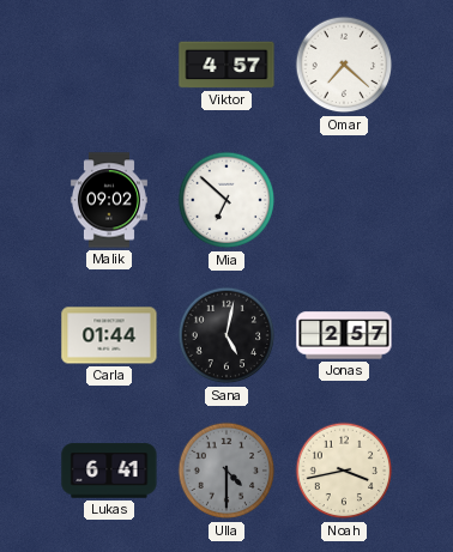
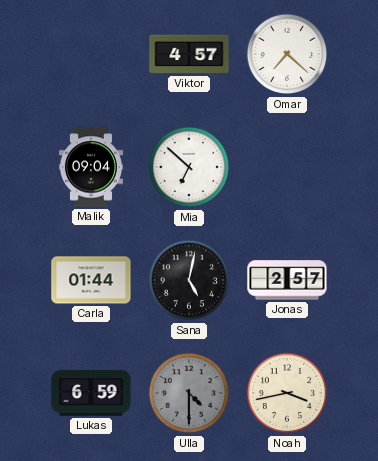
Malik: 09:02 -> 09:04
Lukas: 6:41 -> 6:59
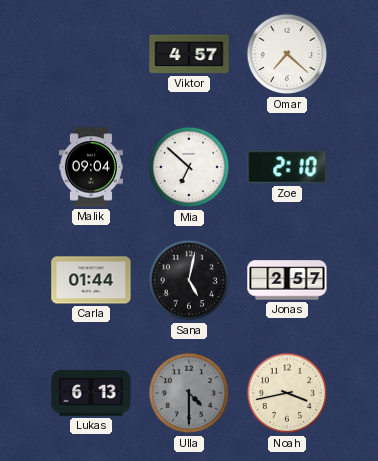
Zoe: none -> 2:10
Lukas: 6:59 -> 6:13
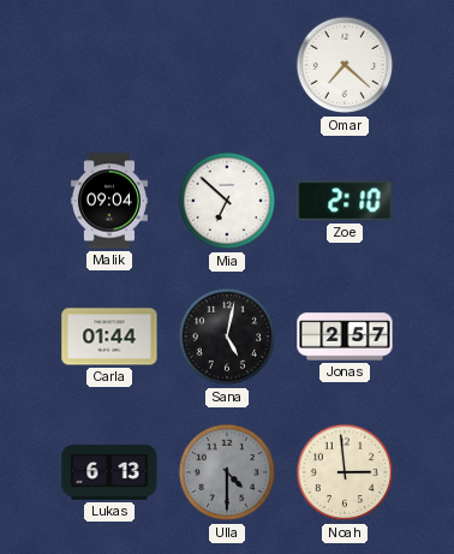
Viktor: 4:57 -> none
Noah: 3:43 -> 2:59
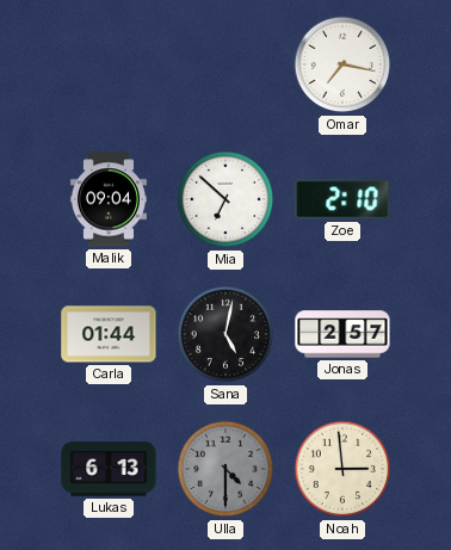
Omar: 7:22 -> 7:17
